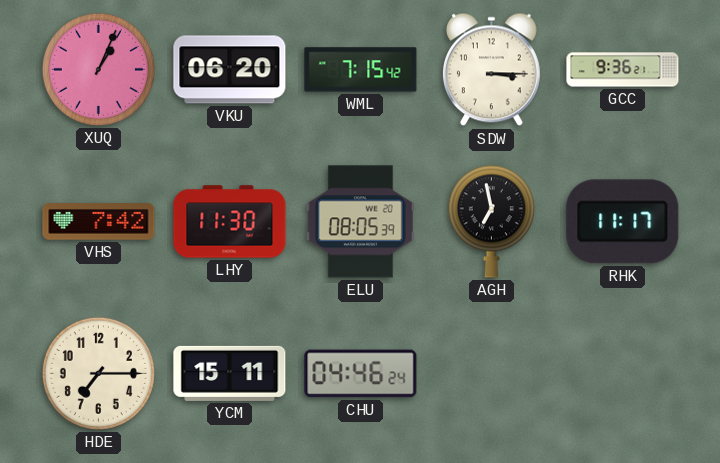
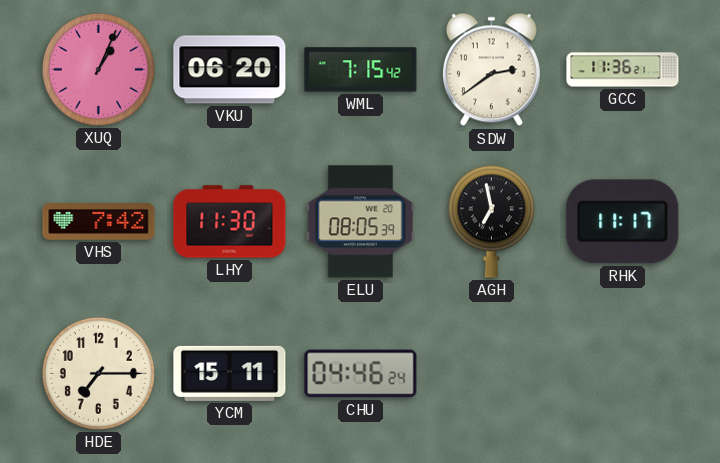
SDW: 3:15 -> 2:39
GCC: 9:36 -> 11:36
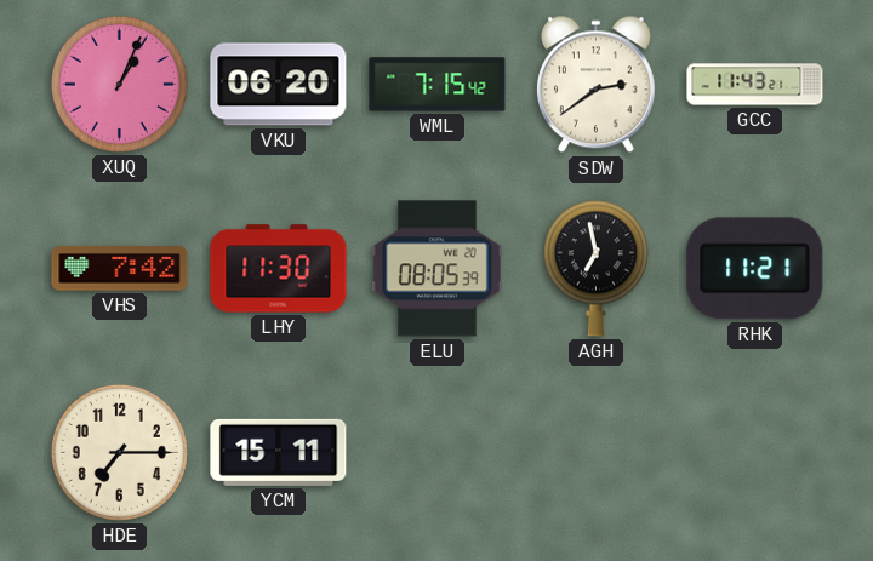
GCC: 11:36 -> 11:43
RHK: 11:17 -> 11:21
CHU: 04:46 -> none
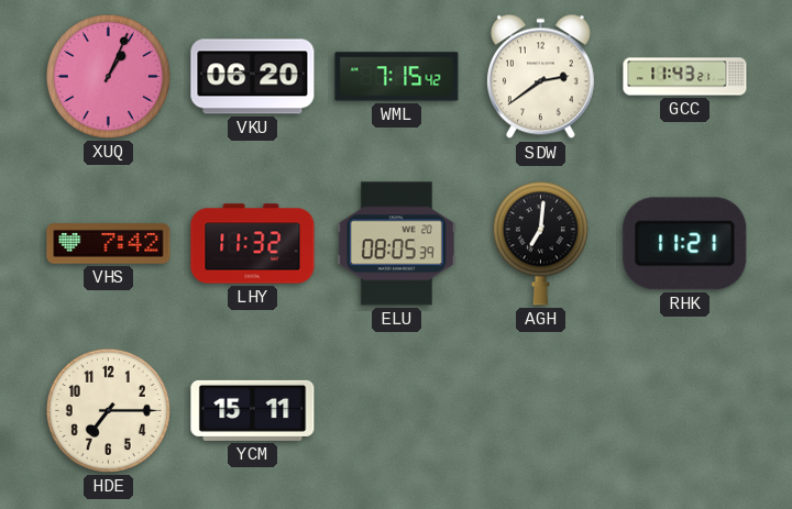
LHY: 11:30 -> 11:32
AGH: 6:58 -> 7:01
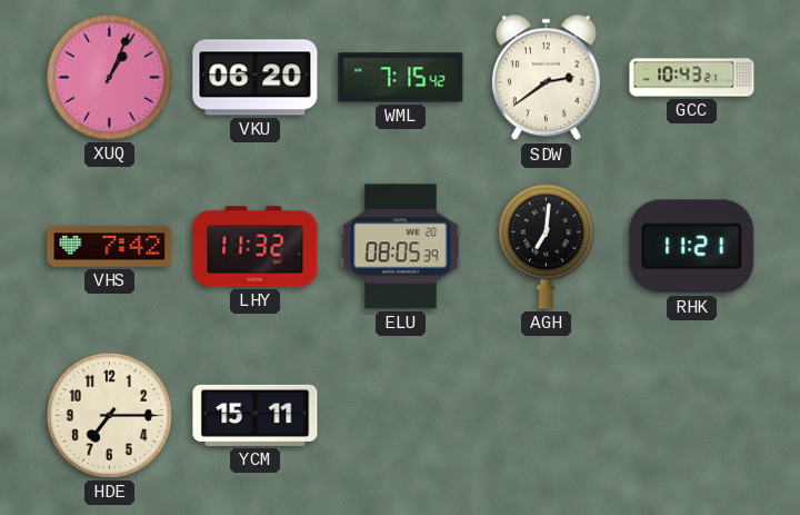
GCC: 11:43 -> 10:43
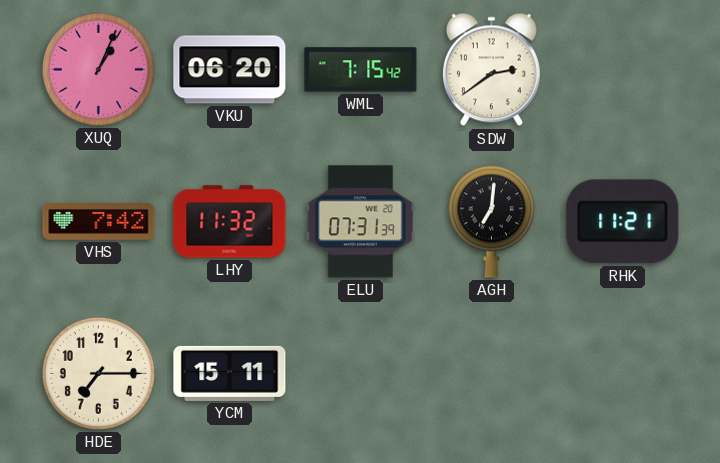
GCC: 10:43 -> none
ELU: 08:05 -> 07:31
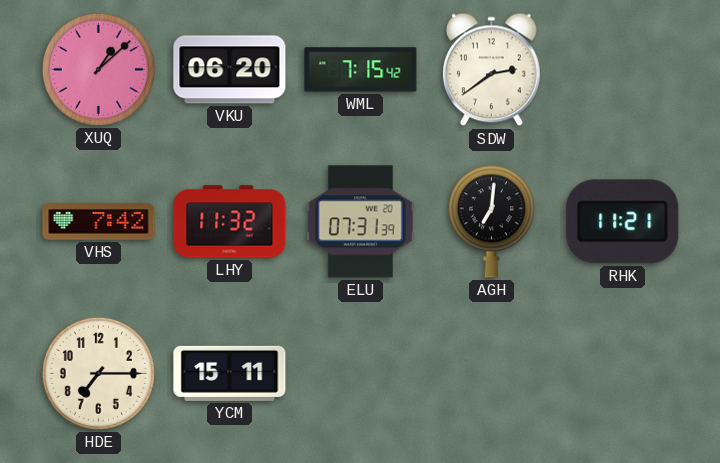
XUQ: 1:04 -> 1:08
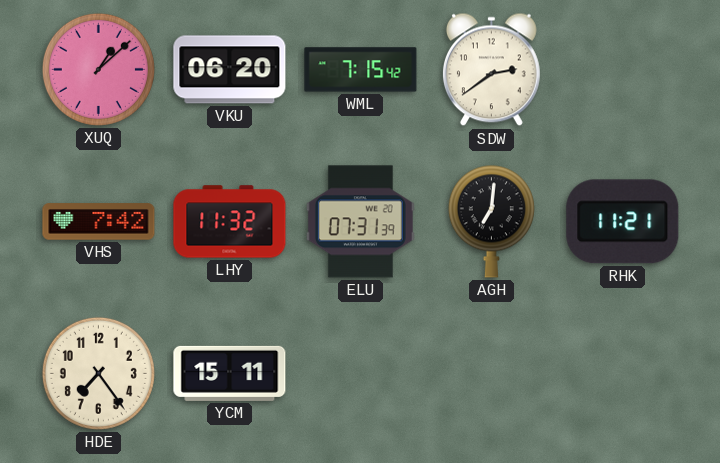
HDE: 7:15 -> 7:24
